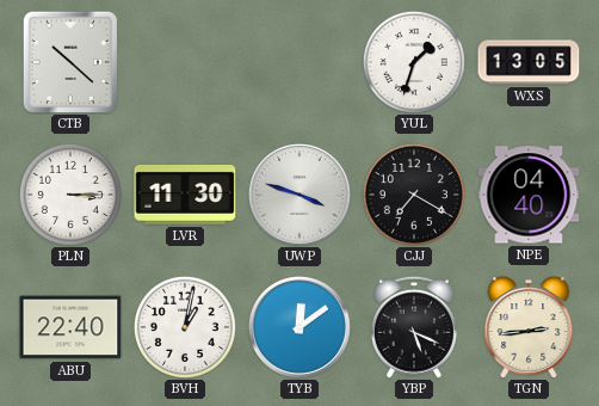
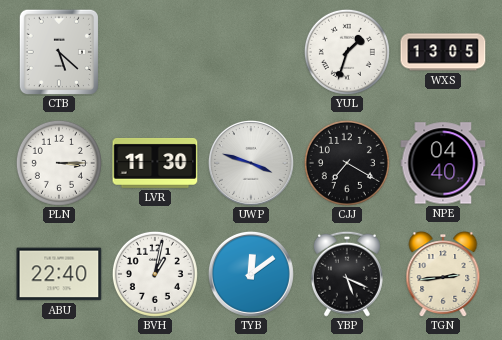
CTB: 10:22 -> 5:22
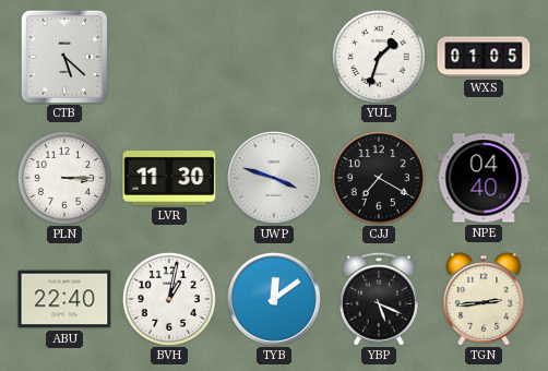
WXS: 13:05 -> 01:05
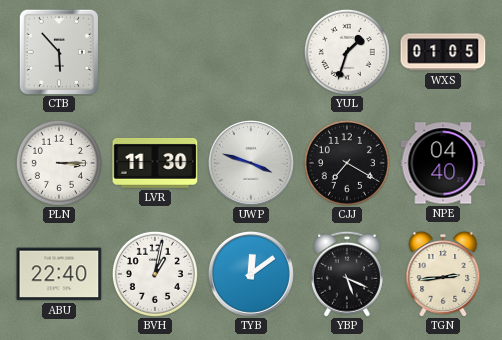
CTB: 5:22 -> 5:53
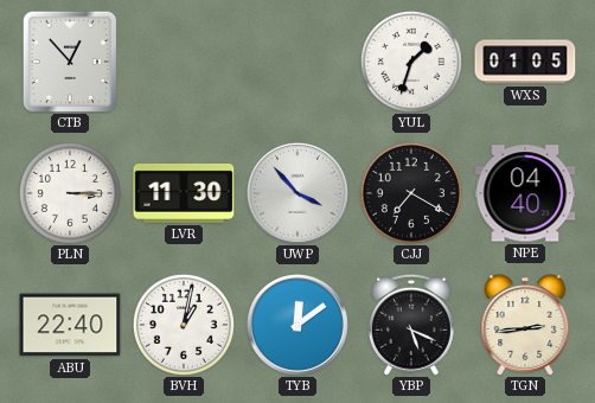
CTB: 5:53 -> 12:53
UWP: 3:48 -> 3:53
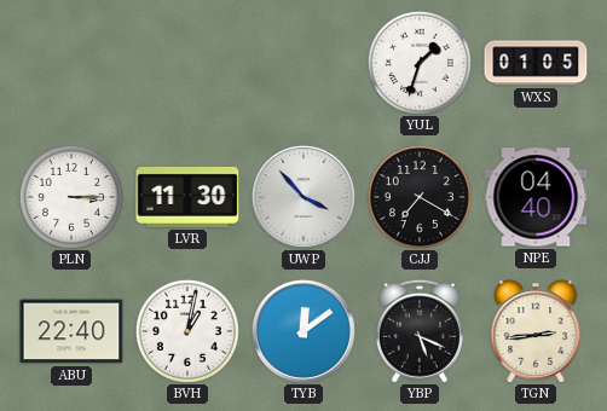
CTB: 12:53 -> none
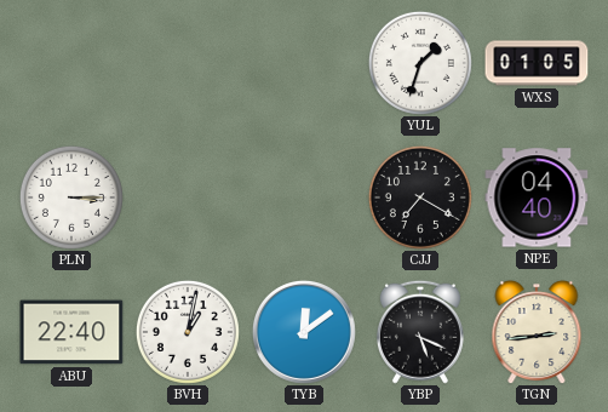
LVR: 11:30 -> none
UWP: 3:53 -> none
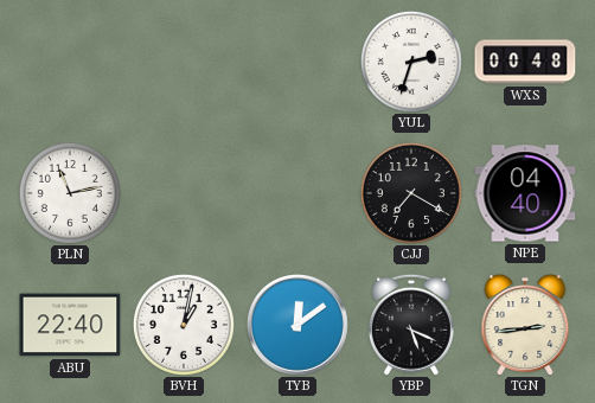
YUL: 1:33 -> 2:33
WXS: 01:05 -> 00:48
PLN: 3:15 -> 11:13
